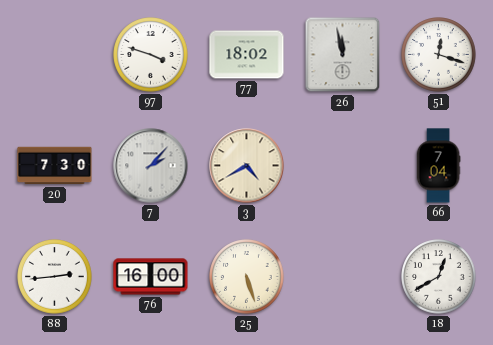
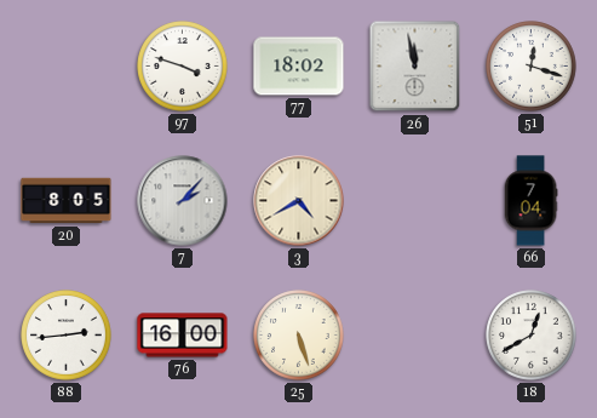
20: 7:30 -> 8:05
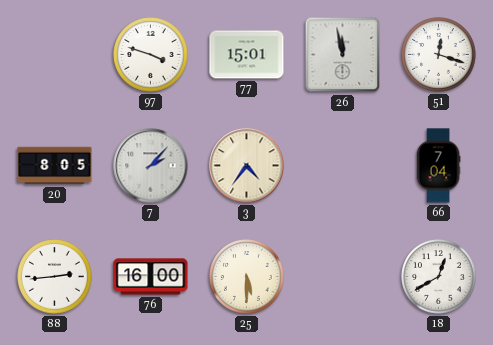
77: 18:02 -> 15:01
3: 4:40 -> 4:36
25: 5:27 -> 5:30
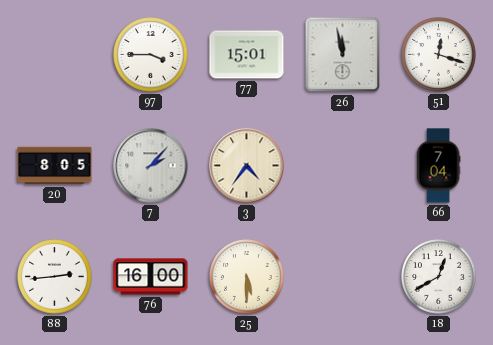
97: 3:48 -> 3:45
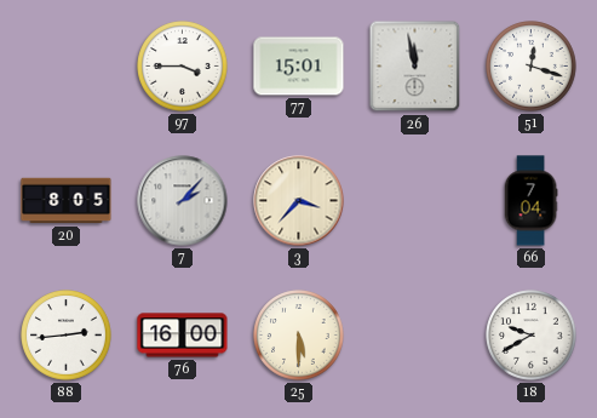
3: 4:36 -> 3:37
18: 12:40 -> 9:40
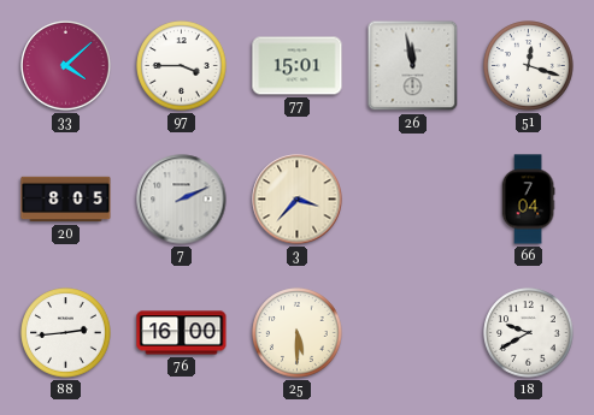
33: none -> 4:08
7: 2:07 -> 2:11
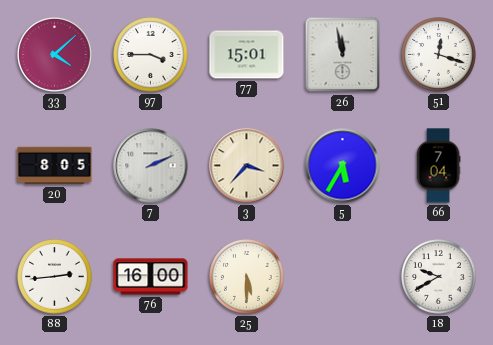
5: none -> 5:35
